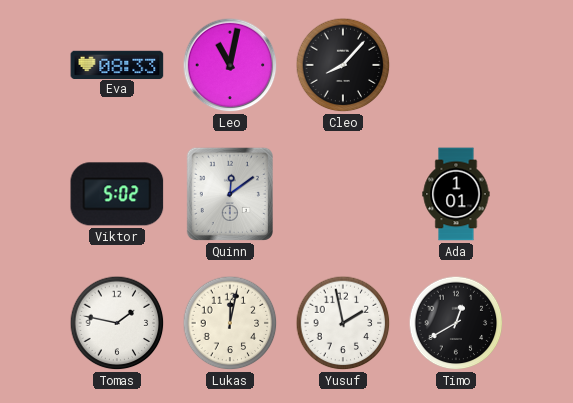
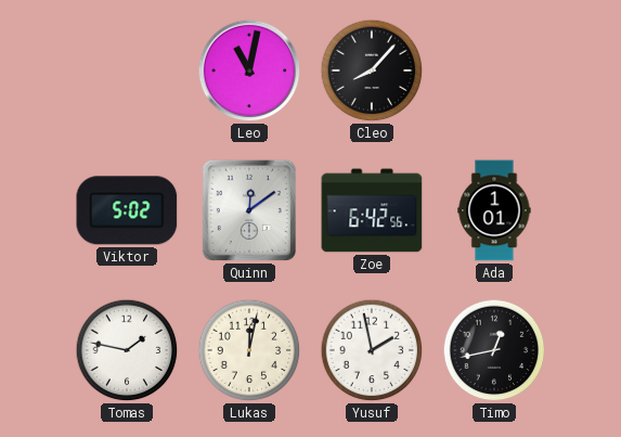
Eva: 08:33 -> none
Zoe: none -> 6:42
Timo: 12:40 -> 12:43
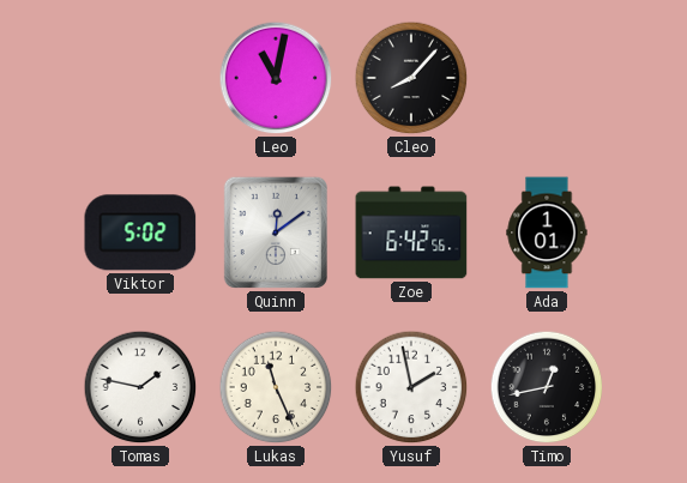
Lukas: 12:02 -> 11:26
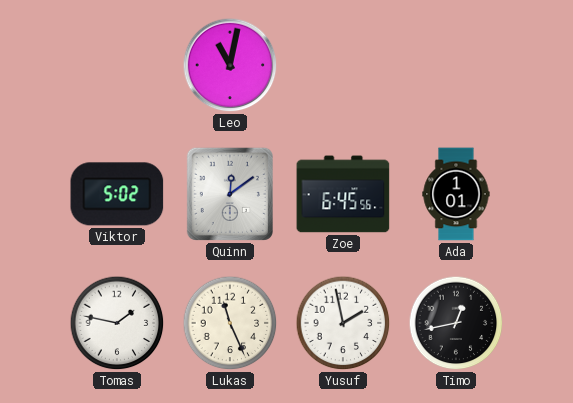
Cleo: 8:07 -> none
Zoe: 6:42 -> 6:45
